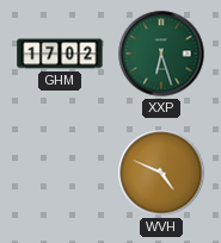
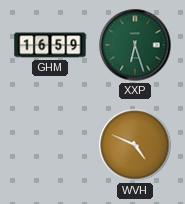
GHM: 17:02 -> 16:59
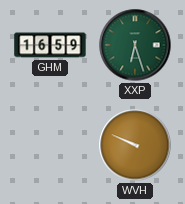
WVH: 4:49 -> 9:49
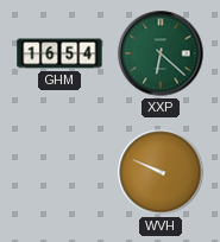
GHM: 16:59 -> 16:54
XXP: 6:27 -> 6:22
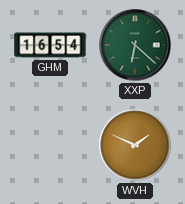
WVH: 9:49 -> 1:49
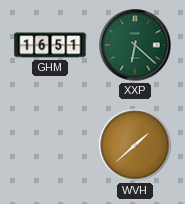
GHM: 16:54 -> 16:51
WVH: 1:49 -> 1:38
